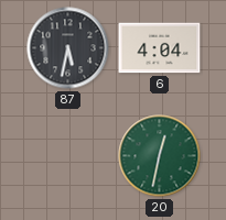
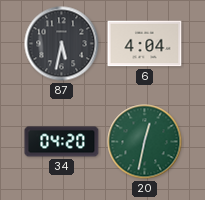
34: none -> 04:20
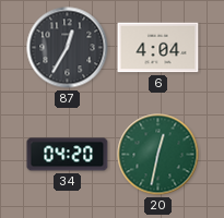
87: 5:32 -> 12:35
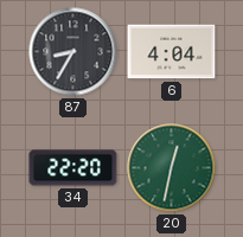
87: 12:35 -> 8:35
34: 04:20 -> 22:20
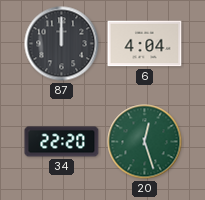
87: 8:35 -> 12:00
20: 12:32 -> 12:27
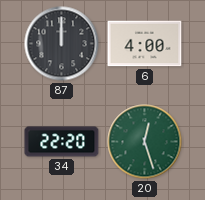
6: 4:04 -> 4:00
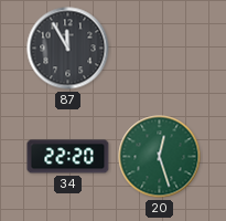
87: 12:00 -> 11:55
6: 4:00 -> none
